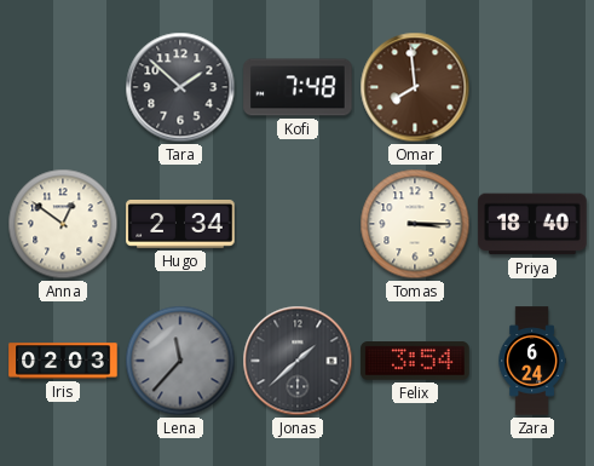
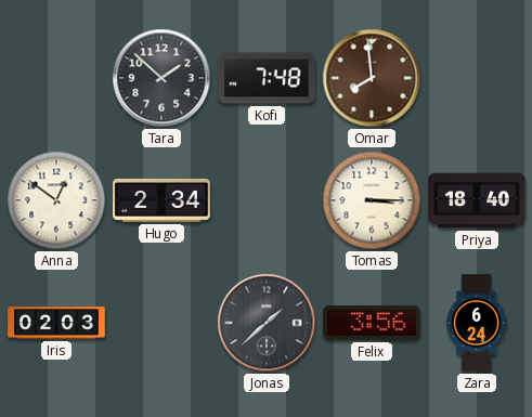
Lena: 11:37 -> none
Felix: 3:54 -> 3:56
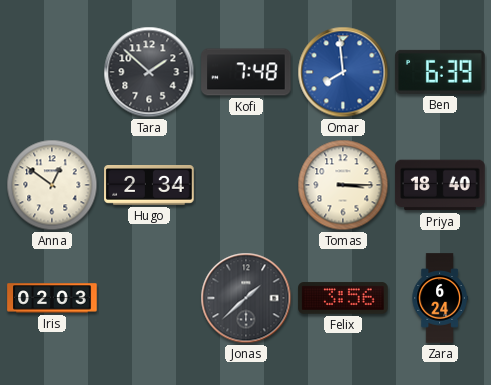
Omar dial: brown -> blue
Ben: none -> 6:39
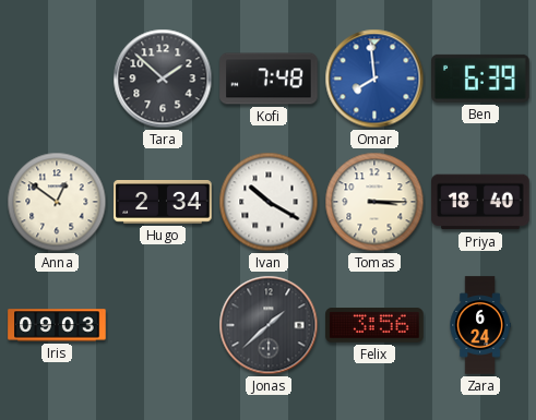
Ivan: none -> 10:20
Iris: 02:03 -> 09:03
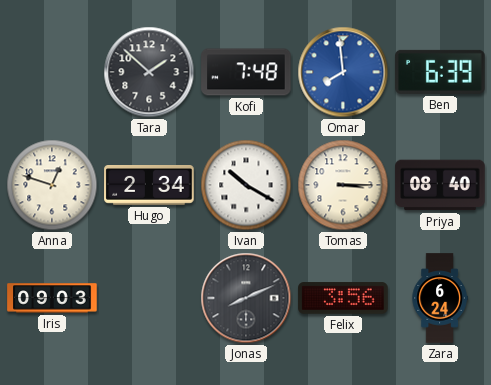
Anna: 12:51 -> 12:48
Priya: 18:40 -> 08:40
Jonas: 1:38 -> 8:11
